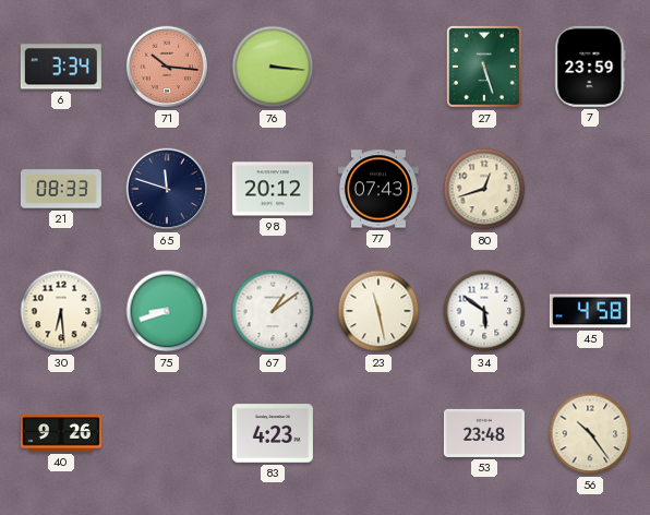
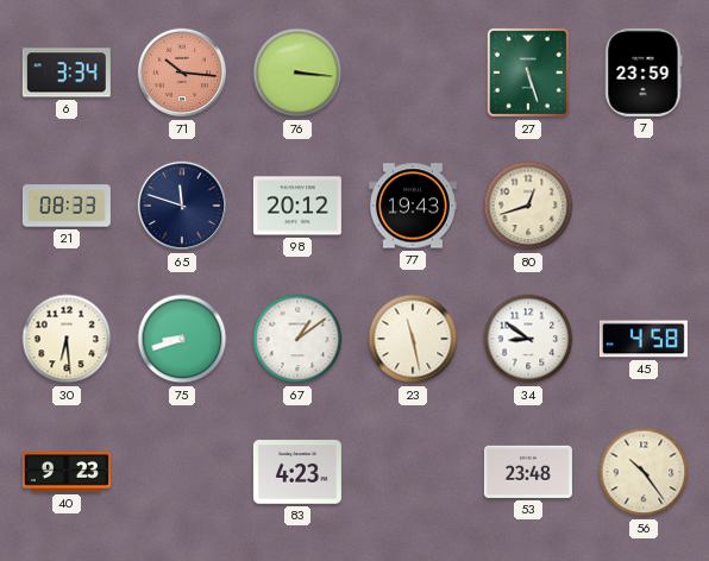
77: 07:43 -> 19:43
34: 5:51 -> 8:51
40: 9:26 -> 9:23
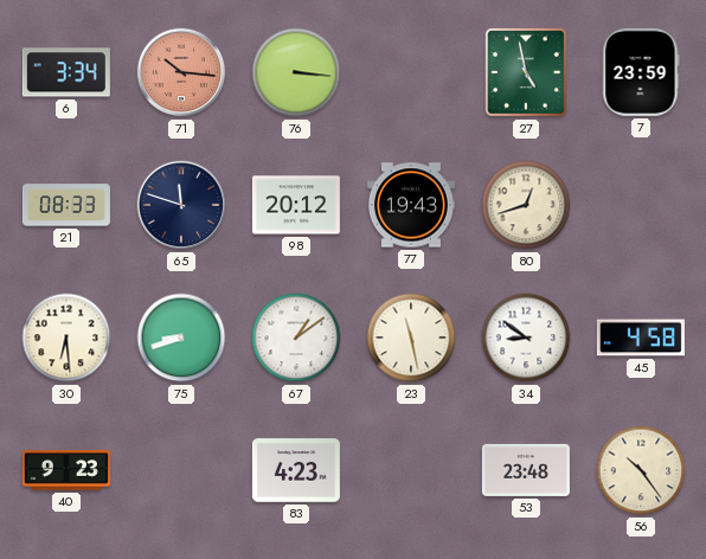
27: 5:27 -> 4:58
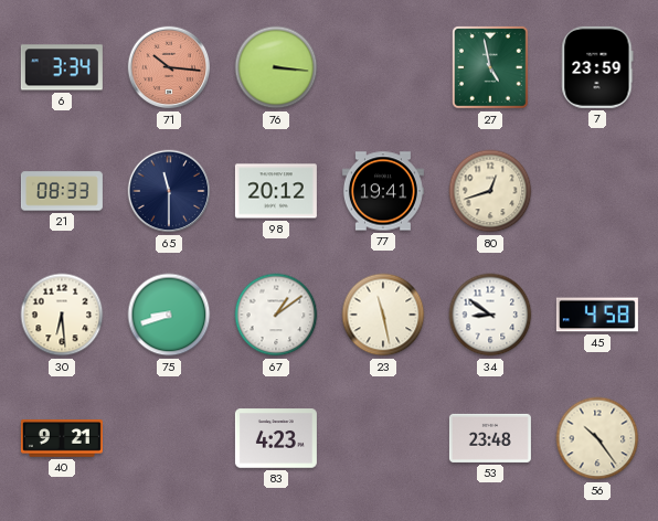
65: 11:48 -> 11:30
77: 19:43 -> 19:41
40: 9:23 -> 9:21
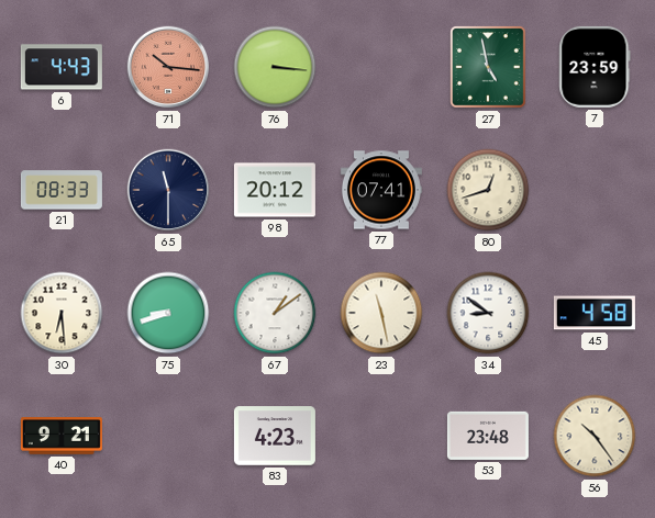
6: 3:34 -> 4:43
77: 19:41 -> 07:41
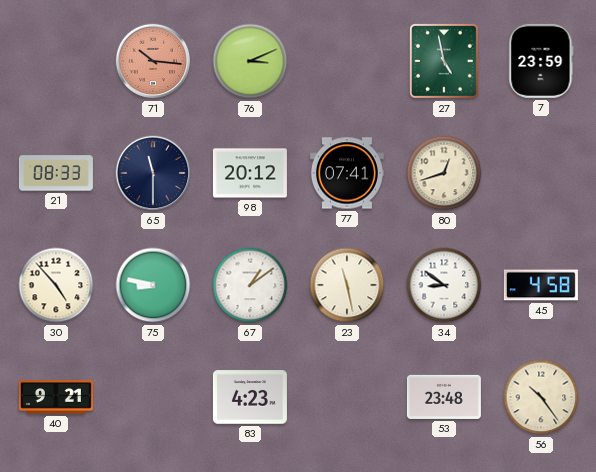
6: 4:43 -> none
76: 3:16 -> 3:11
30: 6:29 -> 4:53
75: 8:42 -> 8:47
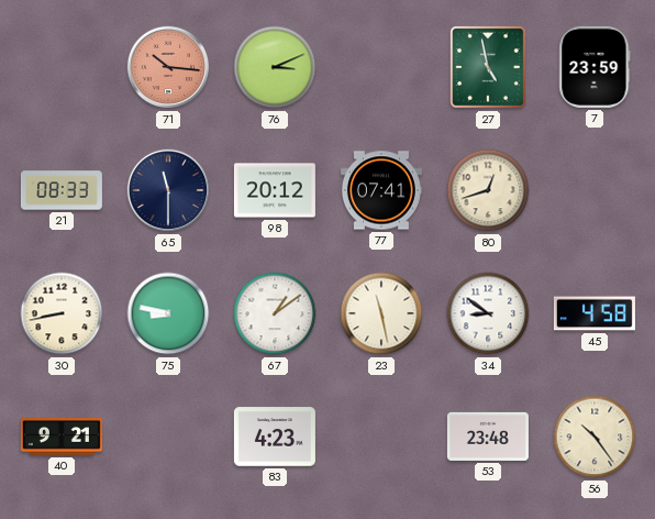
30: 4:53 -> 8:43
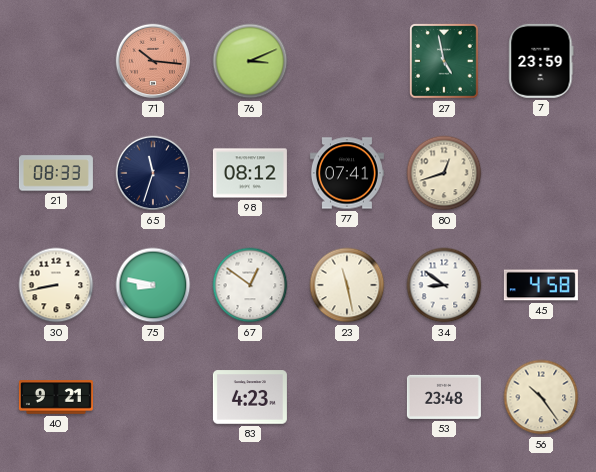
65: 11:30 -> 11:33
98: 20:12 -> 08:12
67: 1:09 -> 12:51
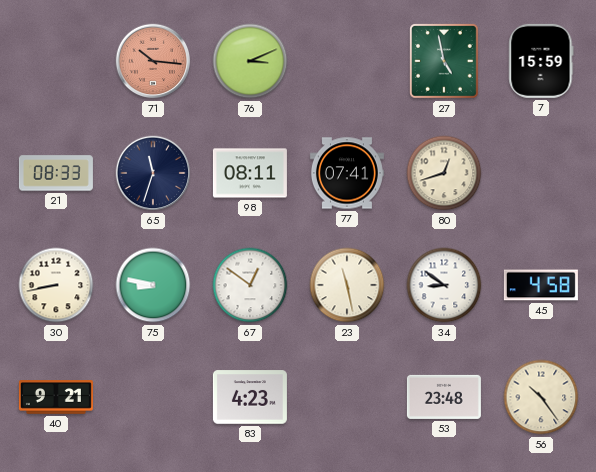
7: 23:59 -> 15:59
98: 08:12 -> 08:11
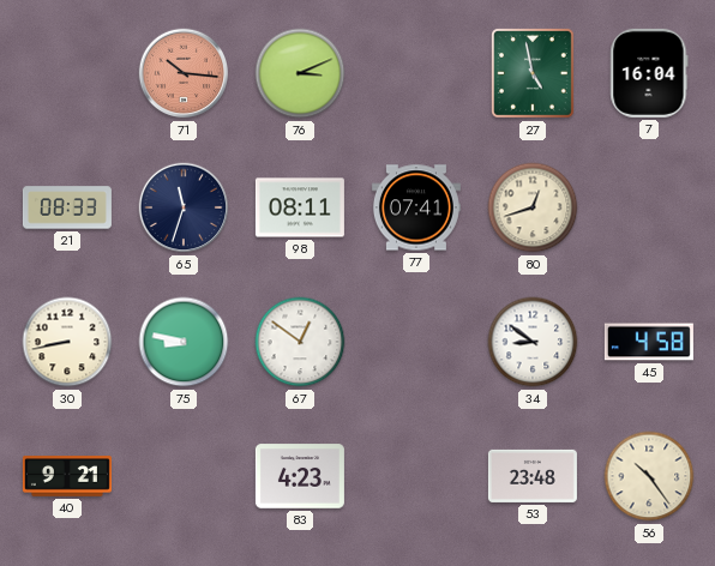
7: 15:59 -> 16:04
23: 11:28 -> none
